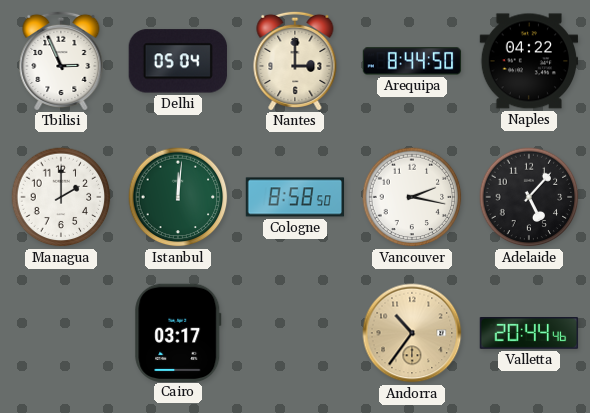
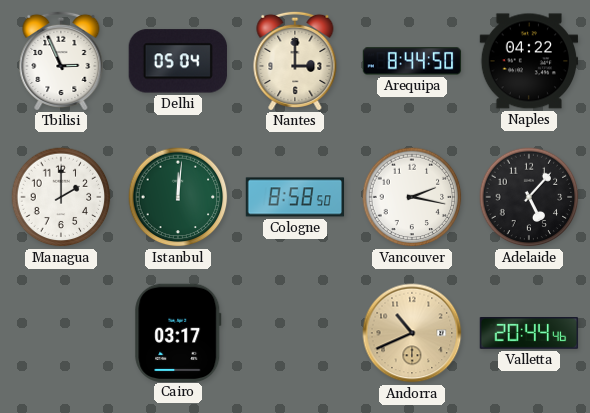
Andorra: 10:36 -> 10:41
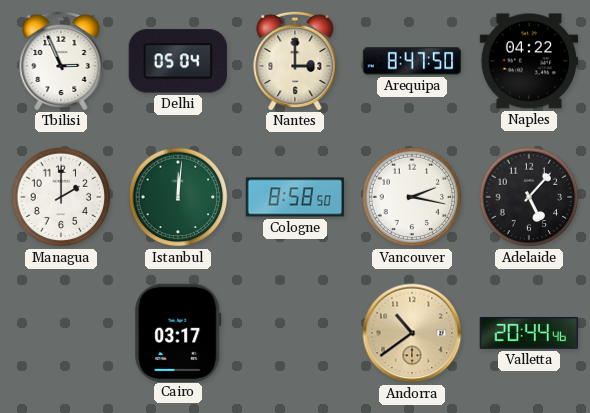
Arequipa: 8:44 -> 8:47
Andorra: 10:41 -> 10:39
